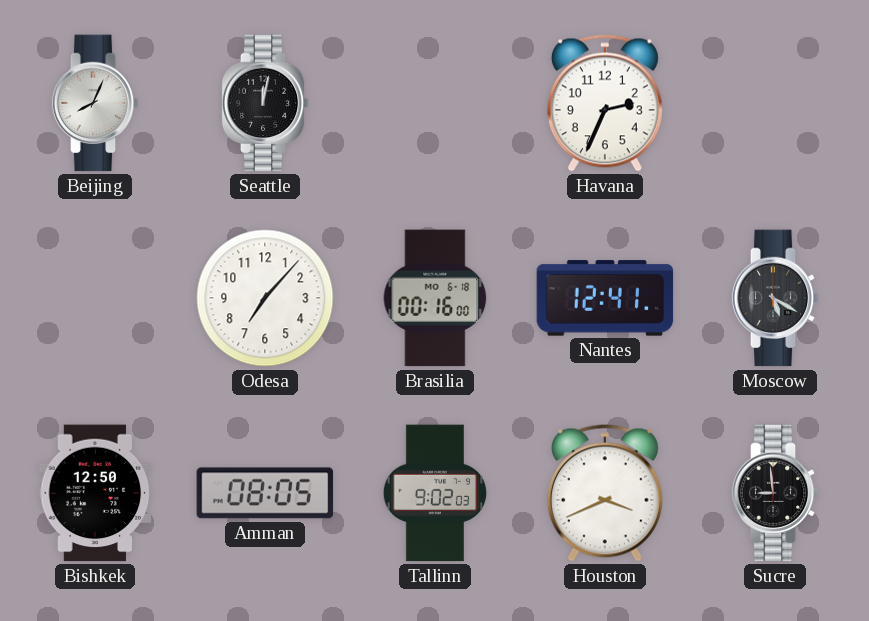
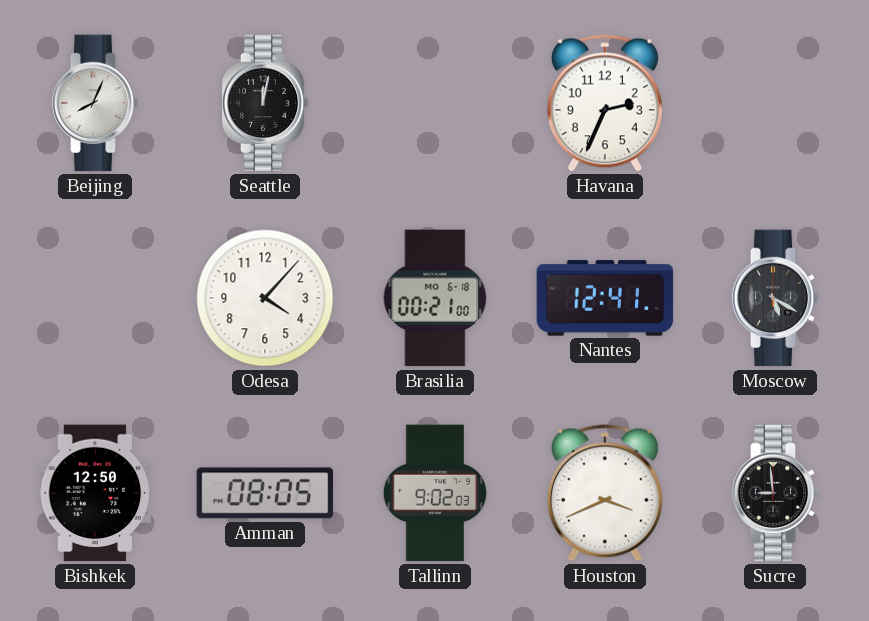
Odesa: 7:07 -> 4:07
Brasilia: 00:16 -> 00:21
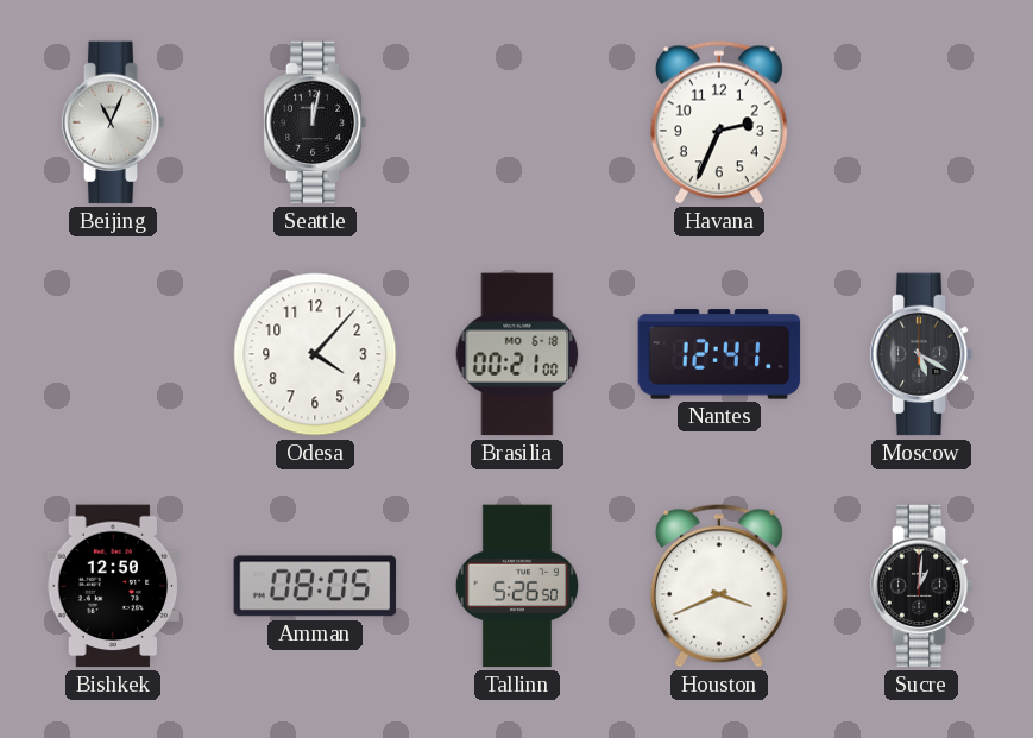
Beijing: 8:04 -> 11:04
Tallinn: 9:02 -> 5:26
Sucre: 8:59 -> 1:01
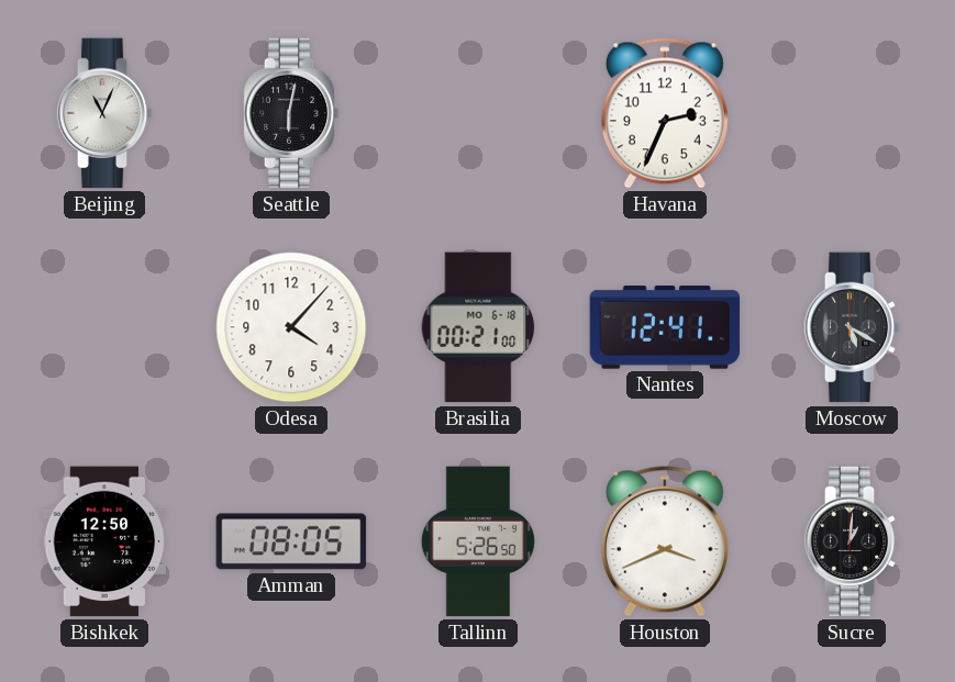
Seattle: 12:02 -> 6:02
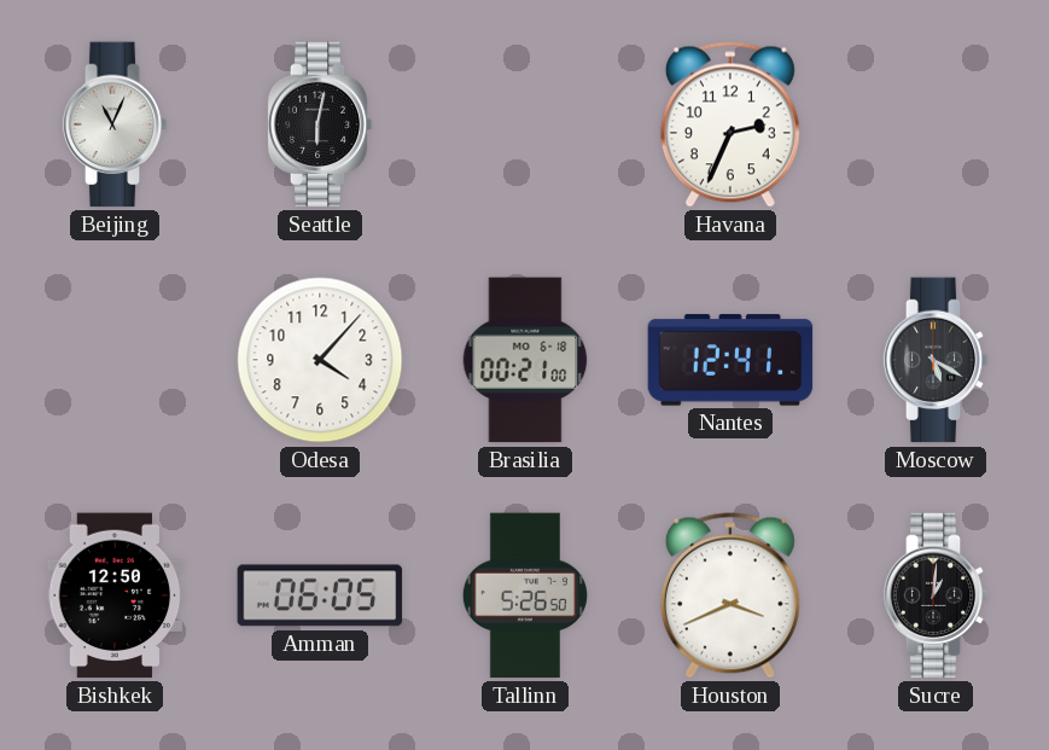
Amman: 08:05 -> 06:05
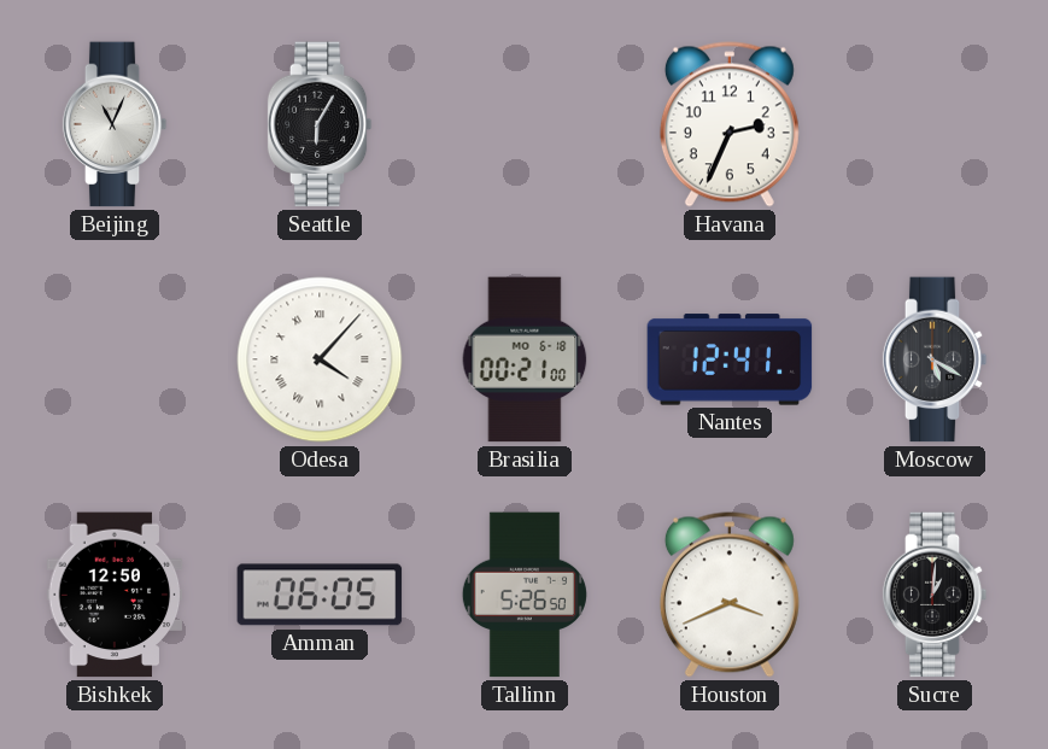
Seattle: 6:02 -> 6:05
Odesa numerals: Arabic -> Roman
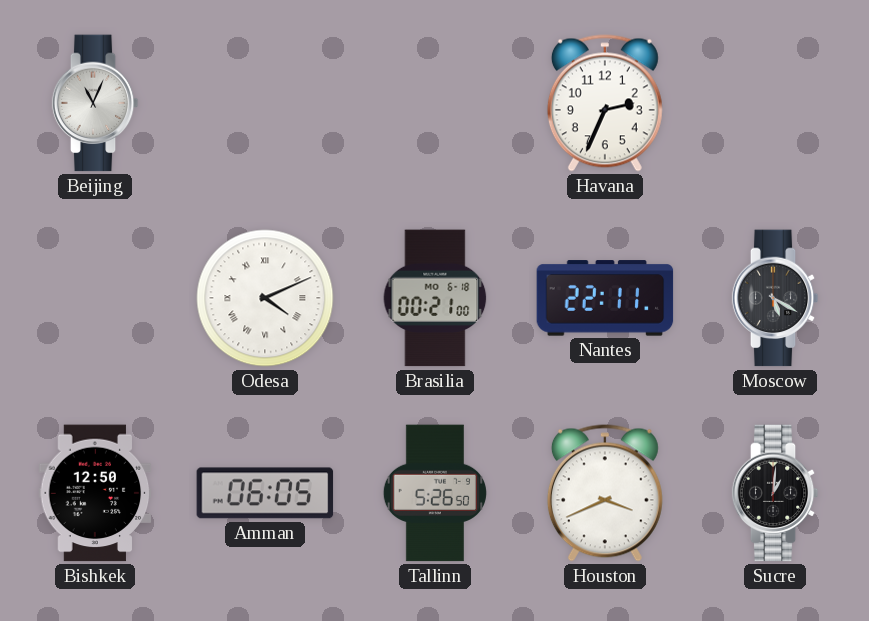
Seattle: 6:05 -> none
Odesa: 4:07 -> 4:11
Nantes: 12:41 -> 22:11
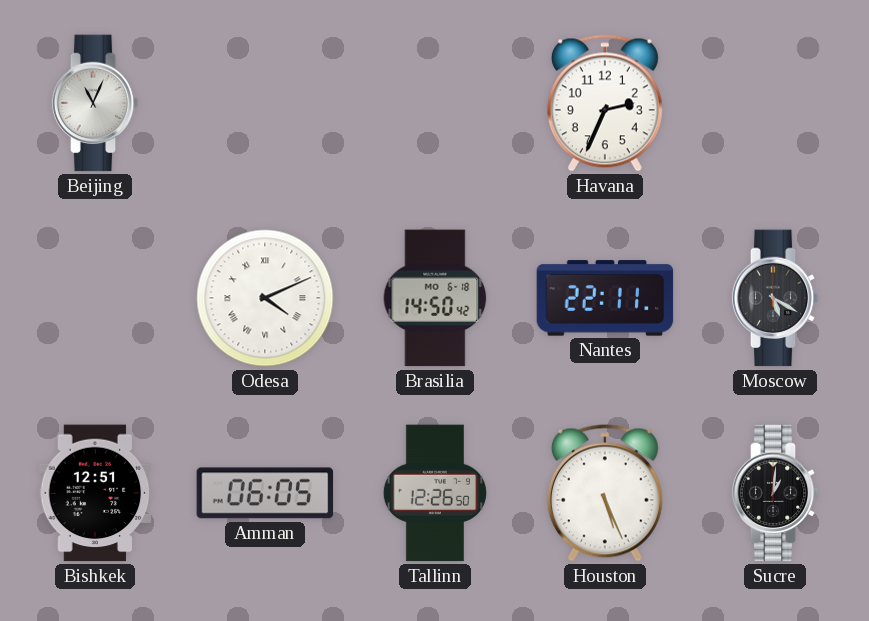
Brasilia: 00:21 -> 14:50
Bishkek: 12:50 -> 12:51
Tallinn: 5:26 -> 12:26
Houston: 3:41 -> 5:26
